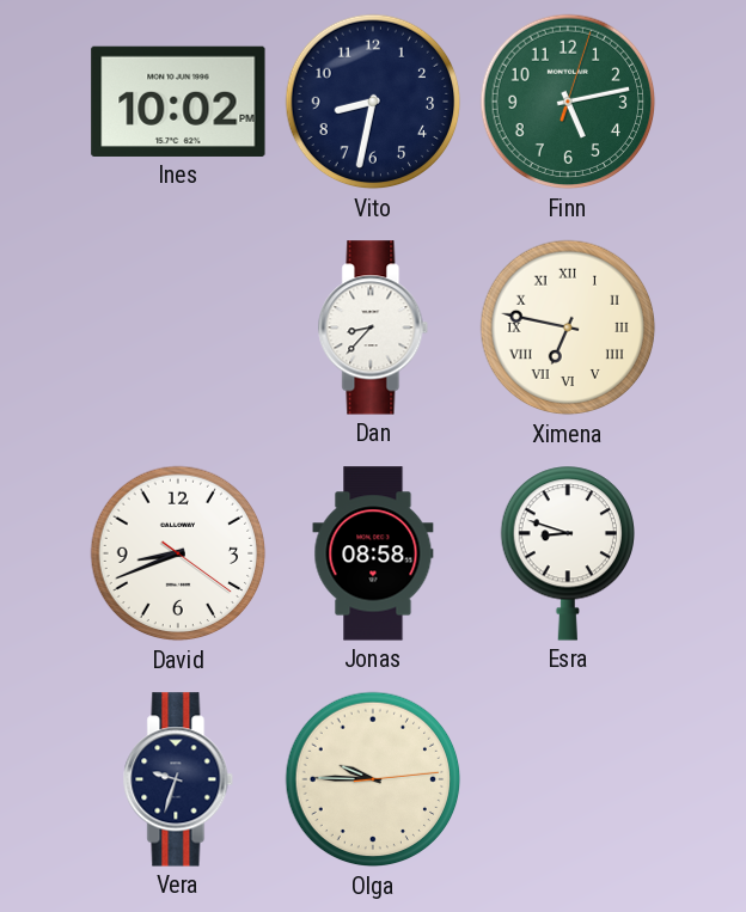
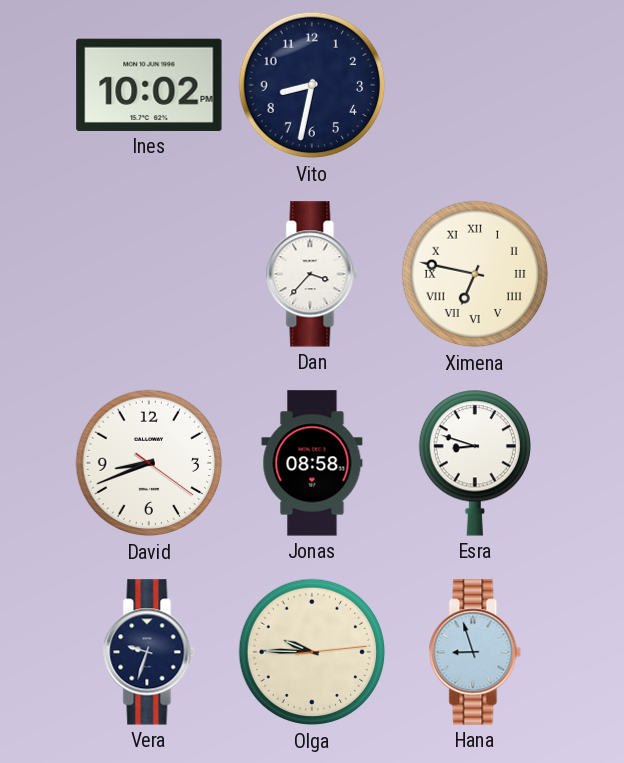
Finn: 5:13 -> none
Dan: 8:37 -> 3:37
Hana: none -> 8:57
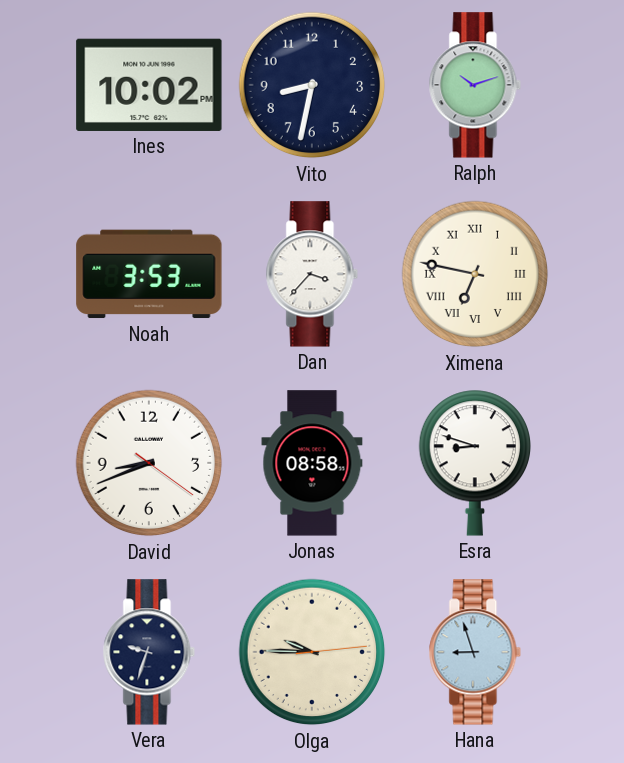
Ralph: none -> 10:12
Noah: none -> 3:53
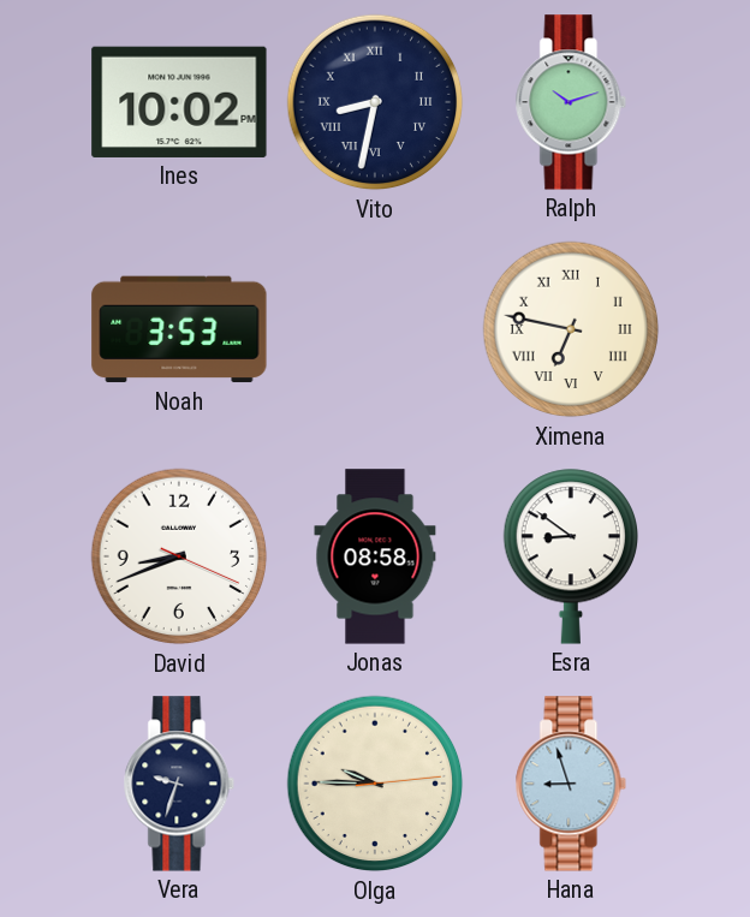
Vito numerals: Arabic -> Roman
Dan: 3:37 -> none
David: 8:41:21 -> 8:41:19
Esra: 8:48 -> 8:51
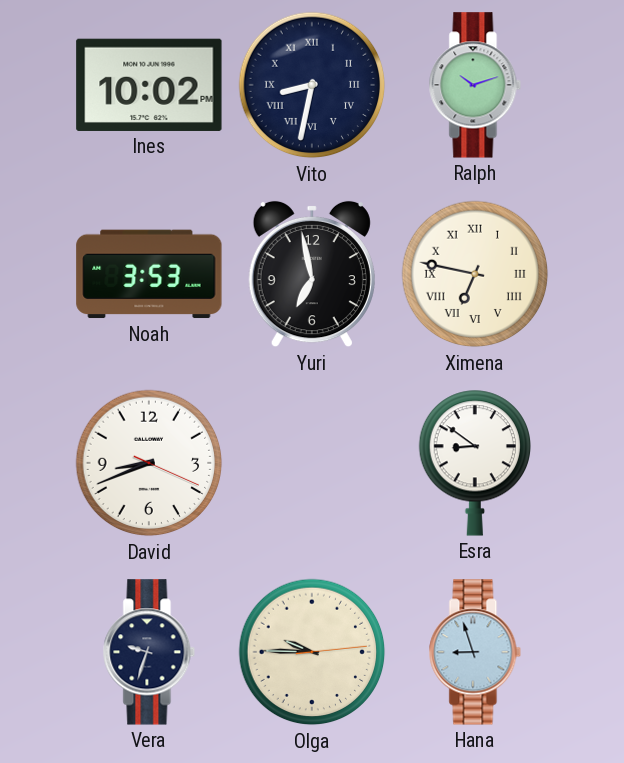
Yuri: none -> 6:58
Jonas: 08:58 -> none
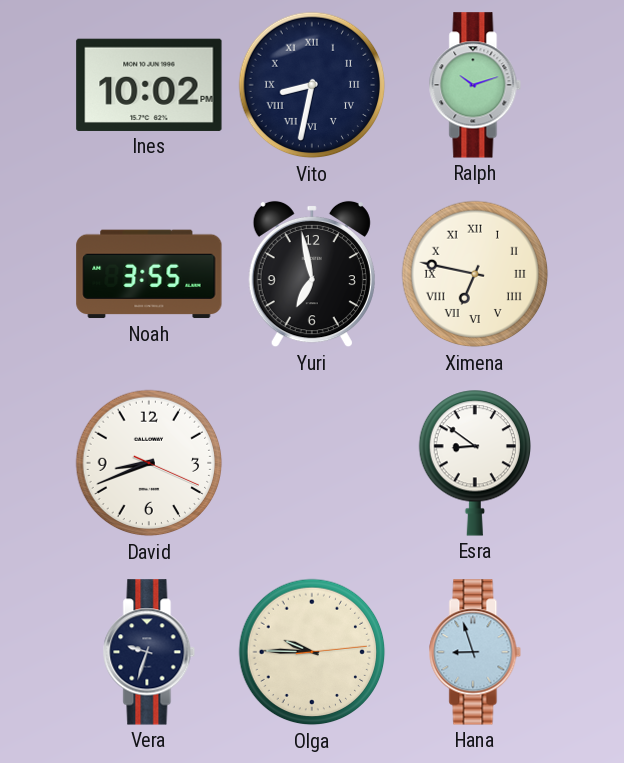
Noah: 3:53 -> 3:55
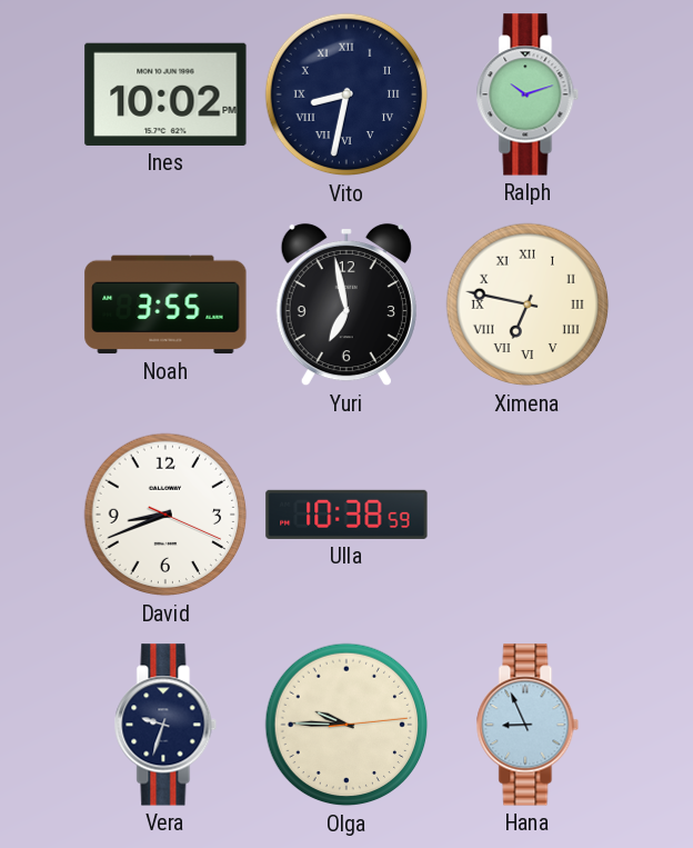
Ulla: none -> 10:38
Esra: 8:51 -> none
Hana: 8:57 -> 8:56
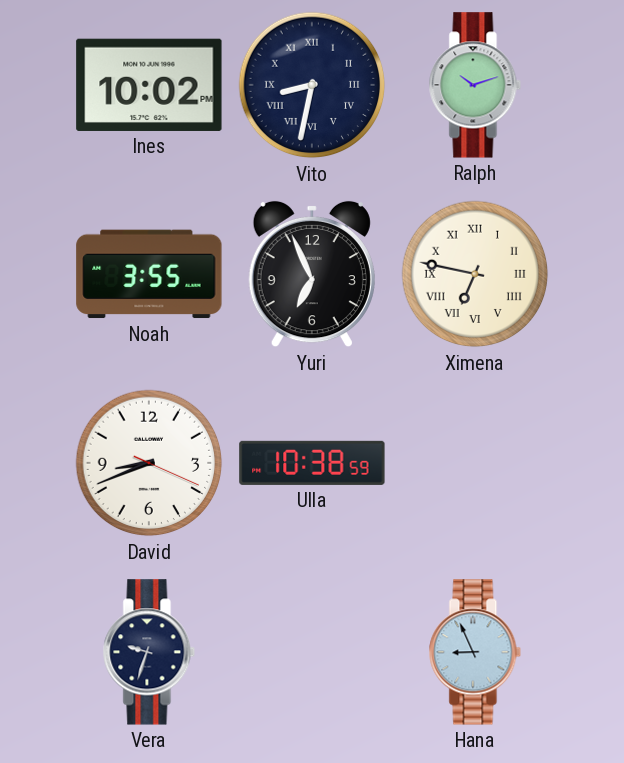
Yuri: 6:58 -> 6:56
Olga: 9:45 -> none
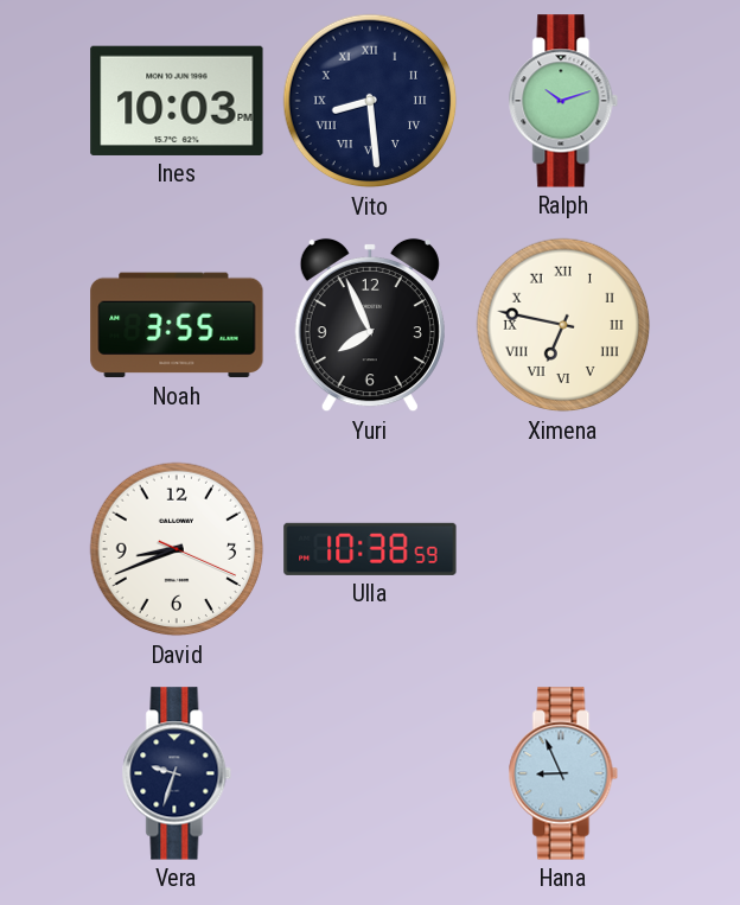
Ines: 10:02 -> 10:03
Vito: 8:32 -> 8:29
Yuri: 6:56 -> 7:56
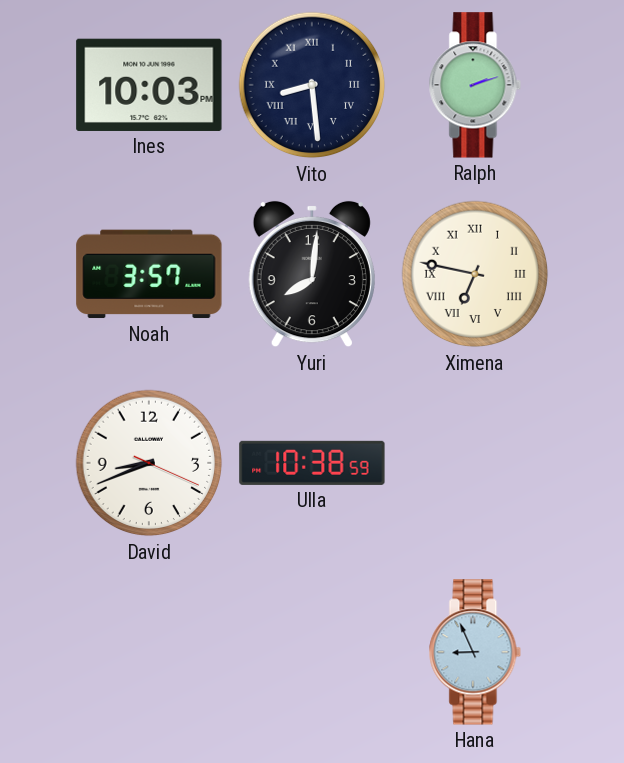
Ralph: 10:12 -> 2:12
Noah: 3:55 -> 3:57
Yuri: 7:56 -> 8:01
Vera: 9:33 -> none
